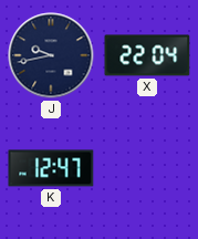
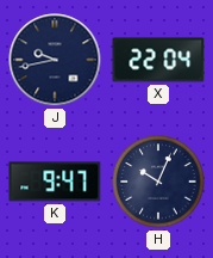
K: 12:47 -> 9:47
H: none -> 10:04
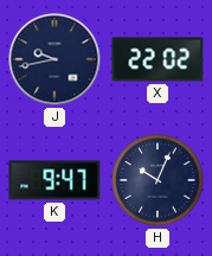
X: 22:04 -> 22:02
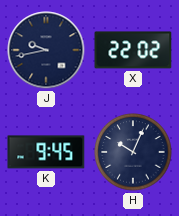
K: 9:47 -> 9:45
